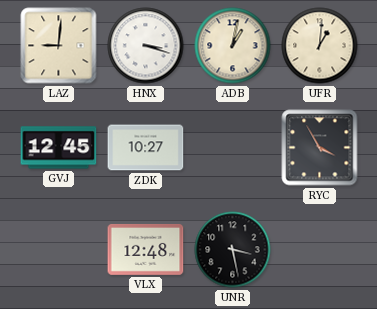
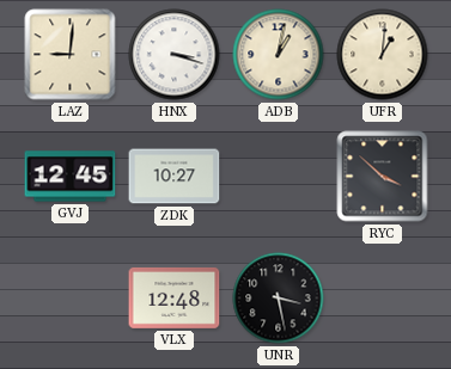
RYC: 3:55 -> 3:52
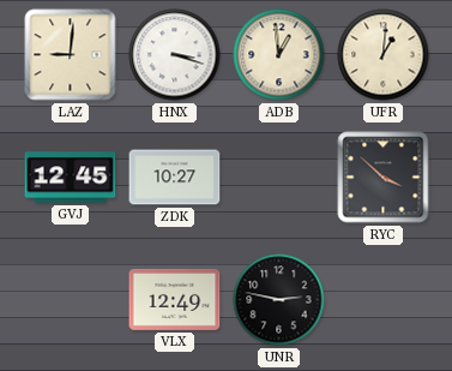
ADB: 1:02 -> 12:59
VLX: 12:48 -> 12:49
UNR: 3:28 -> 2:47
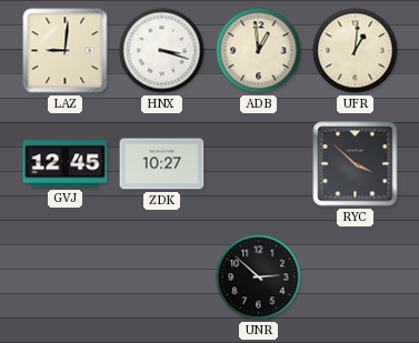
VLX: 12:49 -> none
UNR: 2:47 -> 2:52
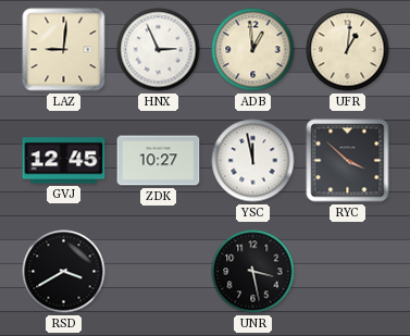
HNX: 3:18 -> 2:56
YSC: none -> 11:58
RSD: none -> 3:40
UNR: 2:52 -> 3:28
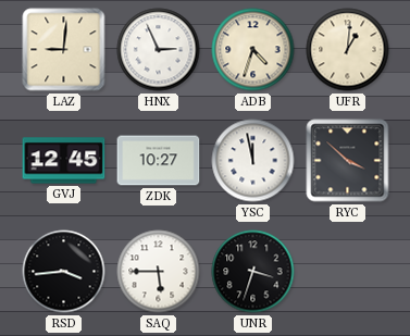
ADB: 12:59 -> 4:33
RSD: 3:40 -> 3:44
SAQ: none -> 5:45
UNR: 3:28 -> 3:33
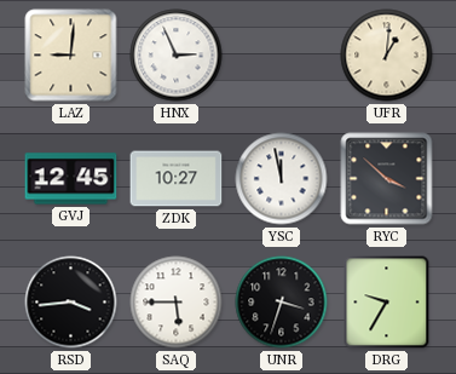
ADB: 4:33 -> none
DRG: none -> 9:35
